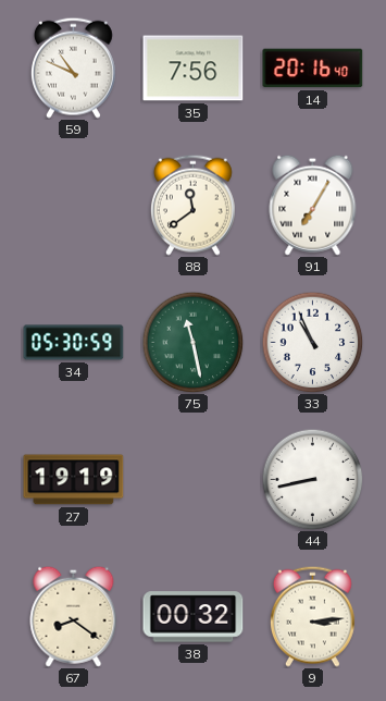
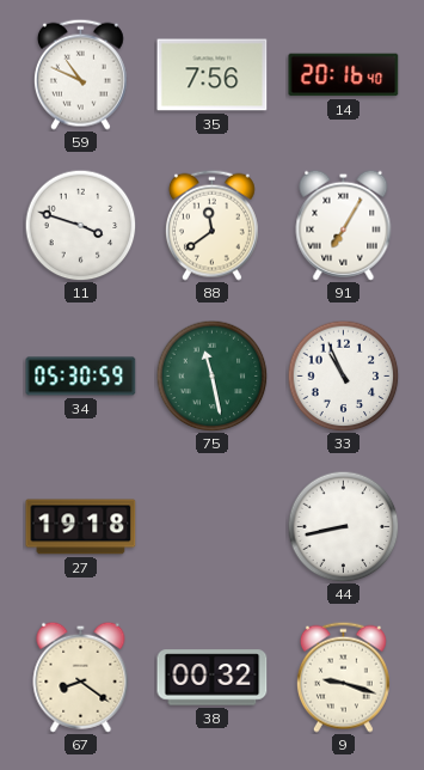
11: none -> 3:48
27: 19:19 -> 19:18
9: 3:14 -> 9:18
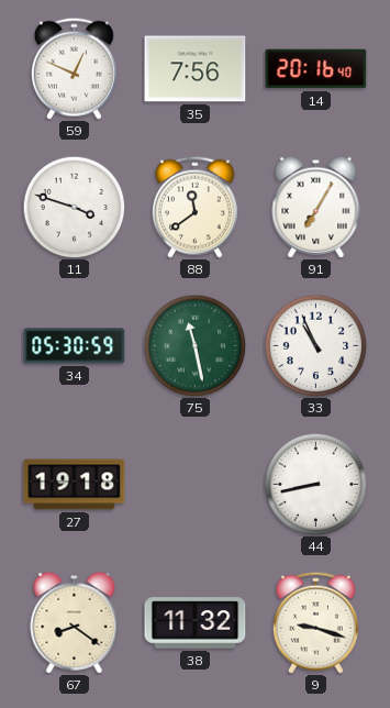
59: 10:49 -> 12:49
38: 00:32 -> 11:32
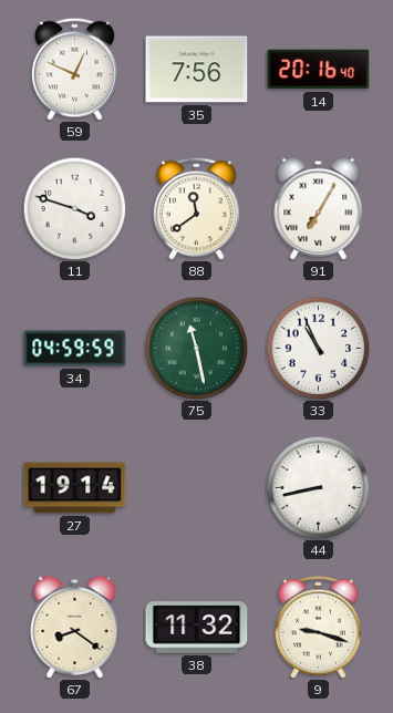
34: 05:30 -> 04:59
27: 19:18 -> 19:14
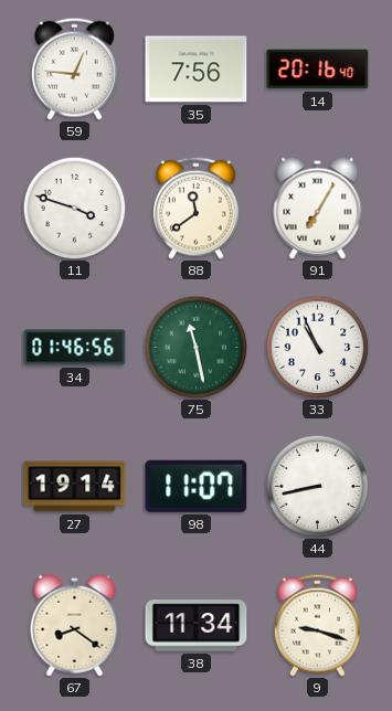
59: 12:49 -> 12:46
34: 04:59 -> 01:46
98: none -> 11:07
38: 11:32 -> 11:34
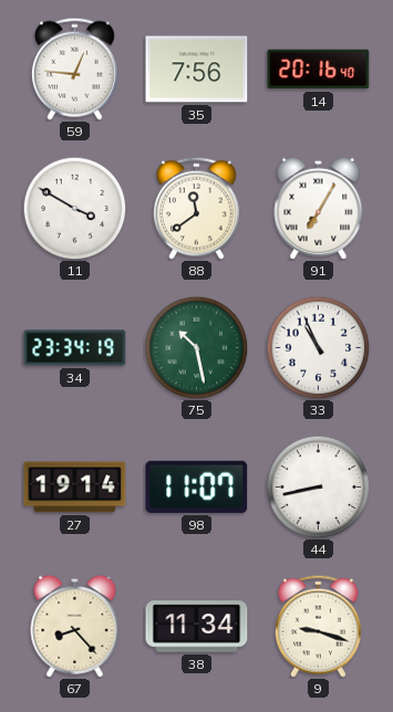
11: 3:48 -> 3:50
34: 01:46 -> 23:34
75: 11:28 -> 10:28
67: 8:21 -> 8:23
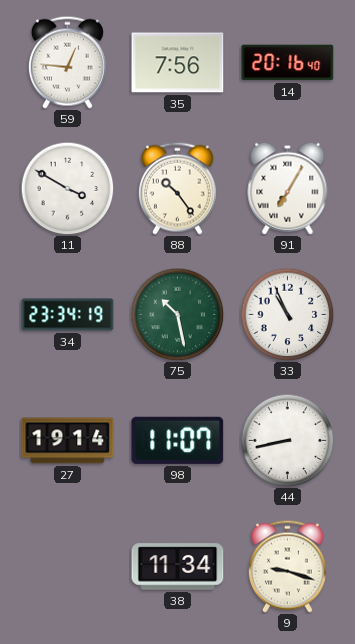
88: 11:39 -> 10:24
67: 8:23 -> none
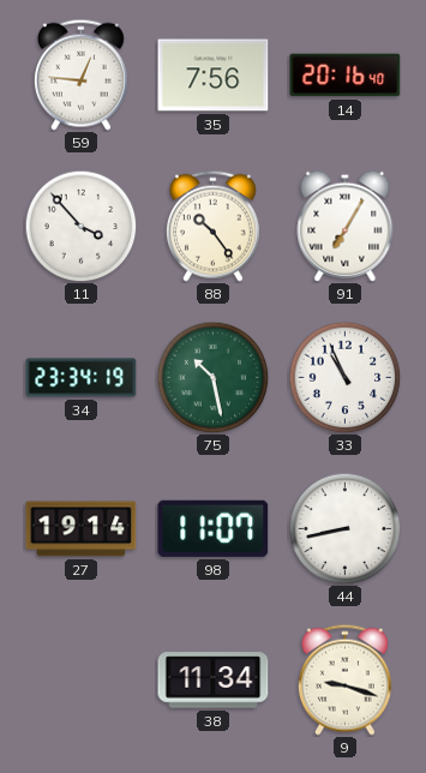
11: 3:50 -> 3:53
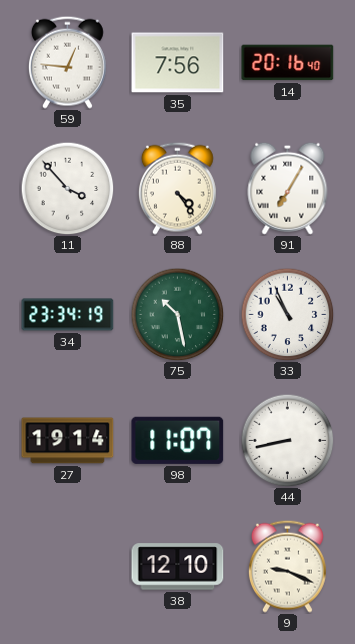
88: 10:24 -> 4:24
38: 11:34 -> 12:10
9: 9:18 -> 9:19
